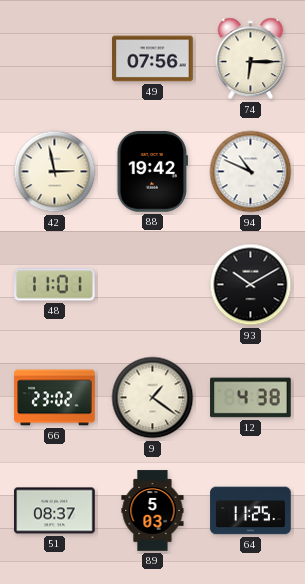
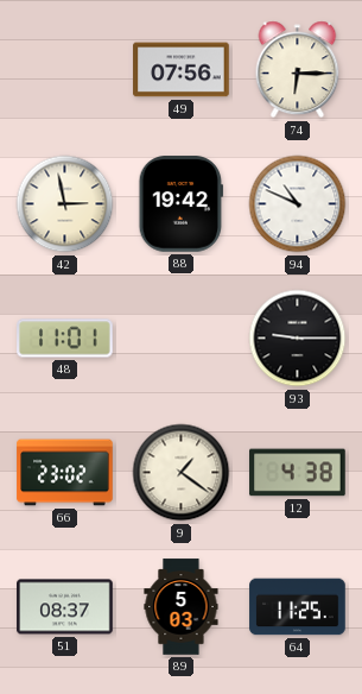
93: 10:10 -> 9:15
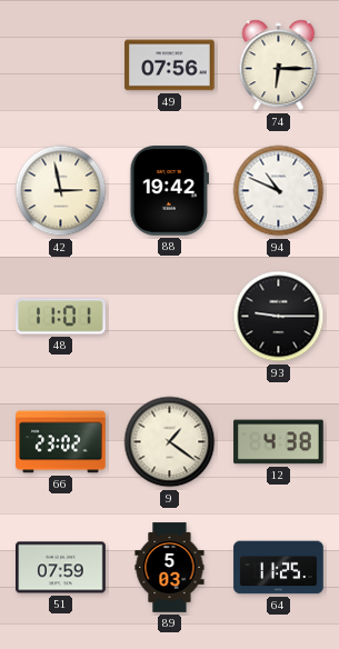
51: 08:37 -> 07:59
